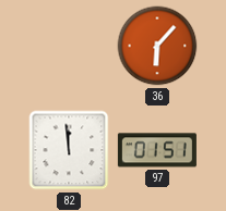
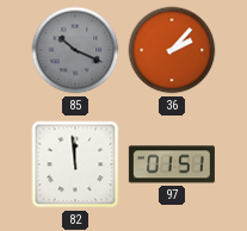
85: none -> 10:19
36: 6:07 -> 2:07
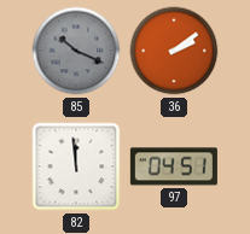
36: 2:07 -> 2:09
97: 01:51 -> 04:51
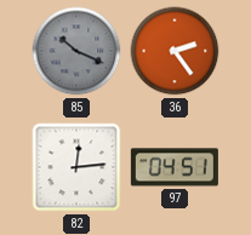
36: 2:09 -> 2:24
82: 11:59 -> 12:14
